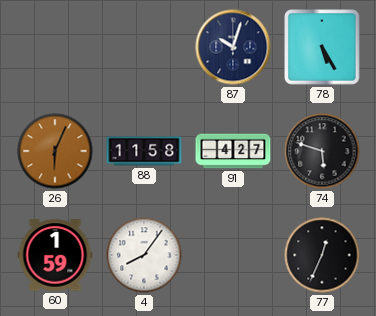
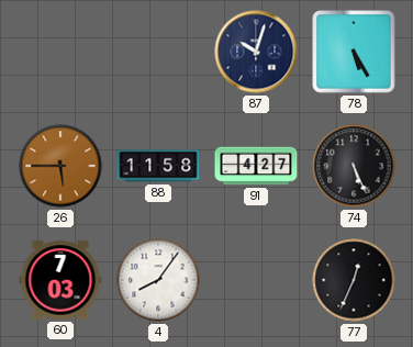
26: 6:04 -> 5:45
74: 5:48 -> 5:26
60: 1:59 -> 7:03
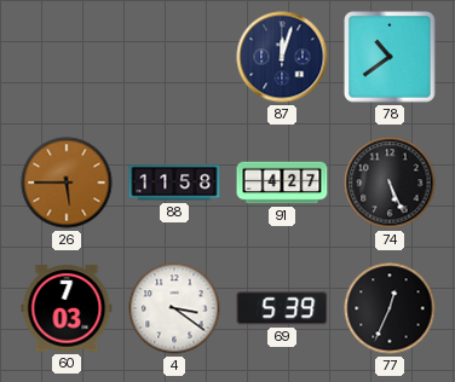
87: 10:03 -> 12:03
78: 5:25 -> 10:39
4: 8:06 -> 3:21
69: none -> 5:39
